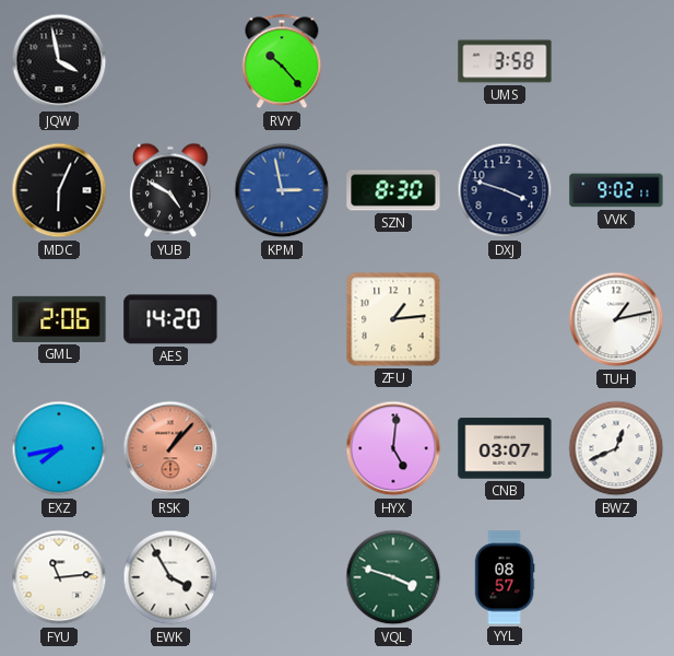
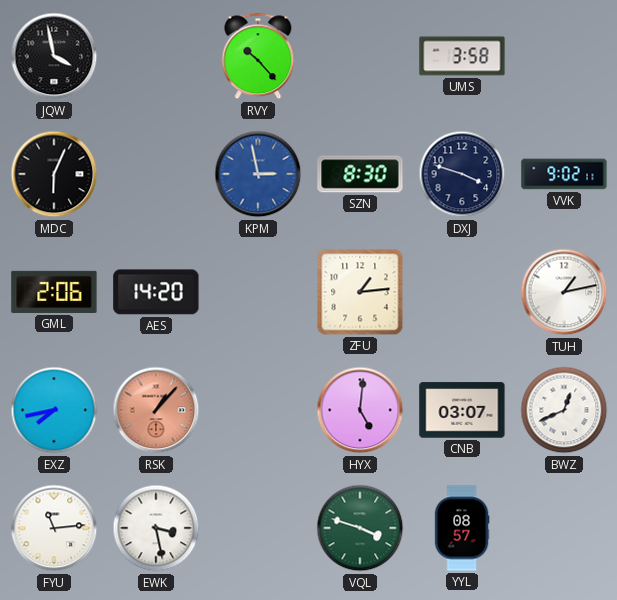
YUB: 4:50 -> none
EWK: 3:55 -> 3:28
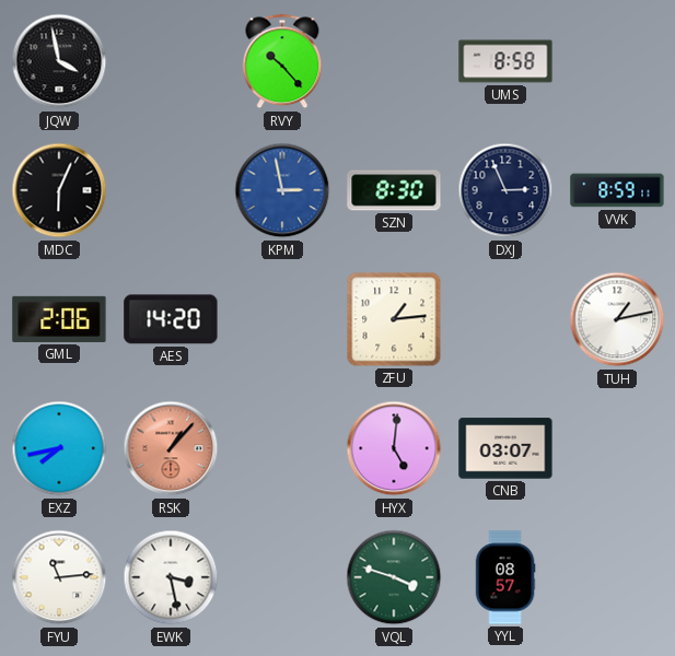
UMS: 3:58 -> 8:58
DXJ: 3:48 -> 2:56
VVK: 9:02 -> 8:59
BWZ: 12:41 -> none
